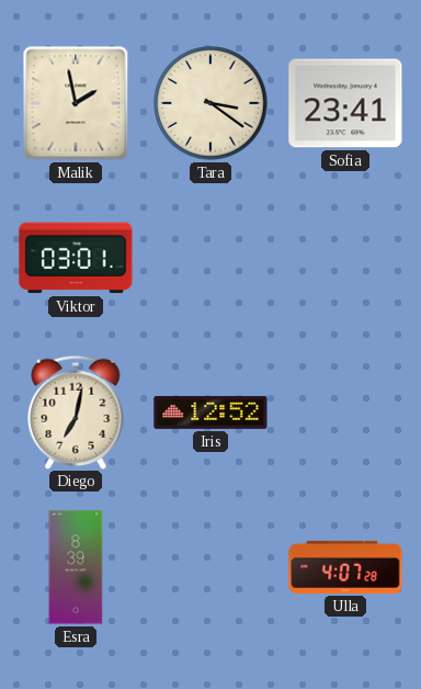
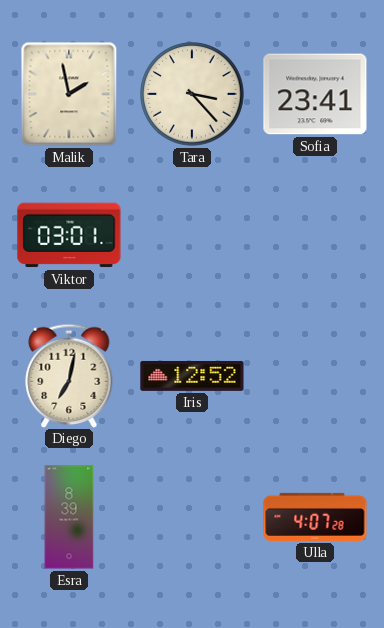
Tara: 3:21 -> 3:23
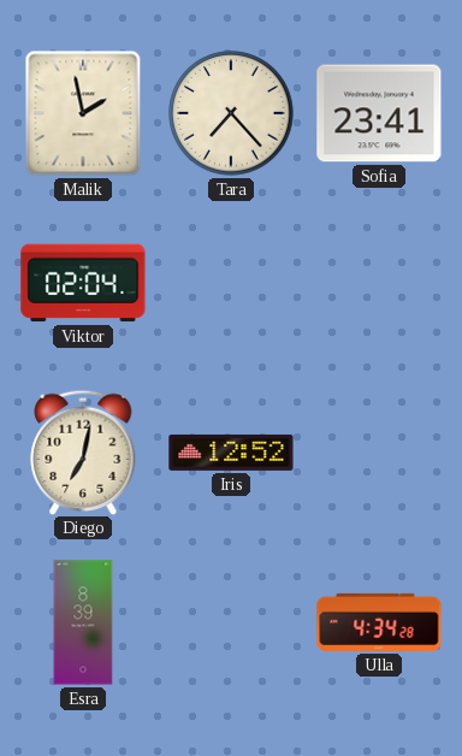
Tara: 3:23 -> 7:23
Viktor: 03:01 -> 02:04
Ulla: 4:07 -> 4:34
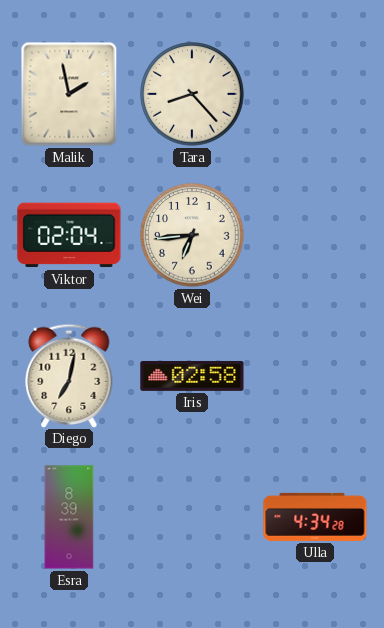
Tara: 7:23 -> 8:23
Sofia: 23:41 -> none
Wei: none -> 6:44
Iris: 12:52 -> 02:58
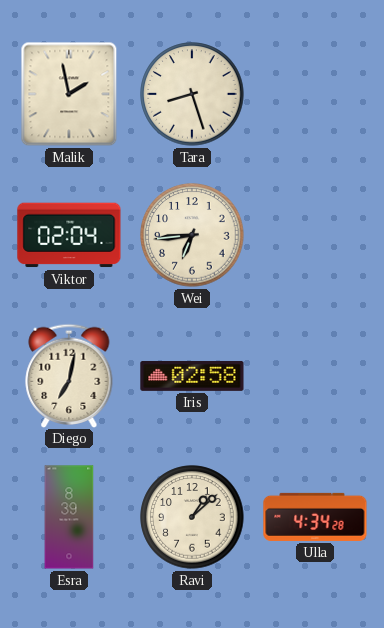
Tara: 8:23 -> 8:27
Ravi: none -> 1:08
